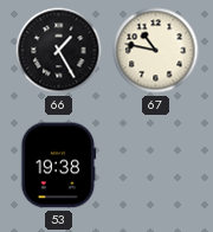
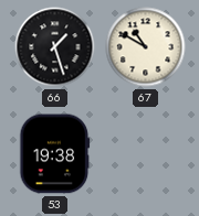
66: 1:25 -> 1:27
67: 10:47 -> 10:50
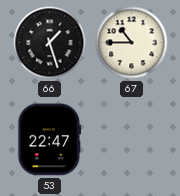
67: 10:50 -> 10:45
53: 19:38 -> 22:47
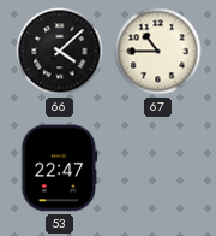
66: 1:27 -> 4:08
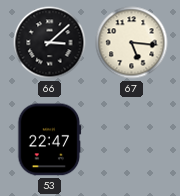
66: 4:08 -> 3:08
67: 10:45 -> 5:16
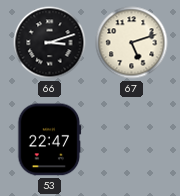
66: 3:08 -> 3:12
67: 5:16 -> 5:12
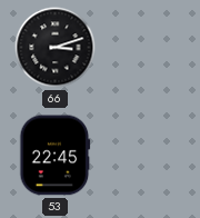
67: 5:12 -> none
53: 22:47 -> 22:45
